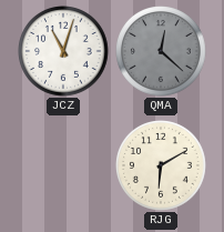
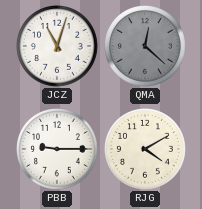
PBB: none -> 9:15
RJG: 6:10 -> 4:10
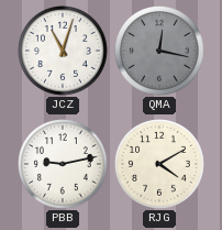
QMA: 12:22 -> 12:17
PBB: 9:15 -> 9:13
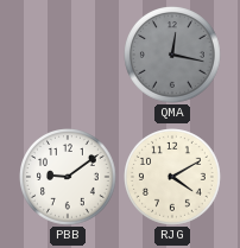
JCZ: 11:03 -> none
PBB: 9:13 -> 9:09
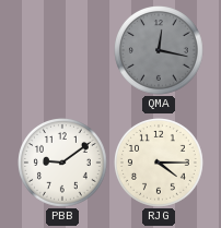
RJG: 4:10 -> 4:15
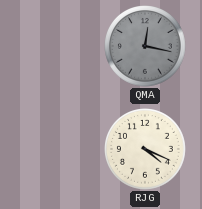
PBB: 9:09 -> none
RJG: 4:15 -> 4:19
